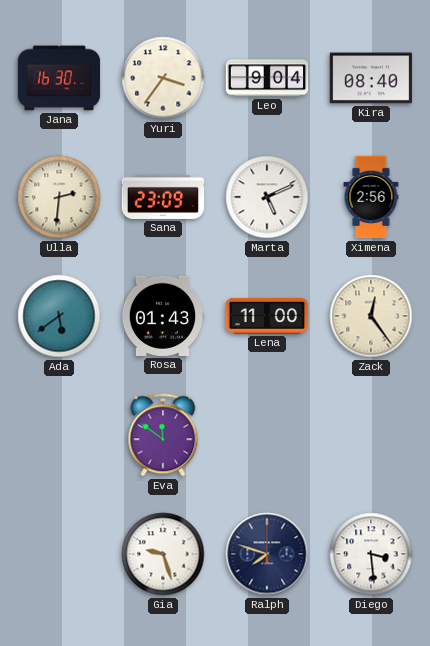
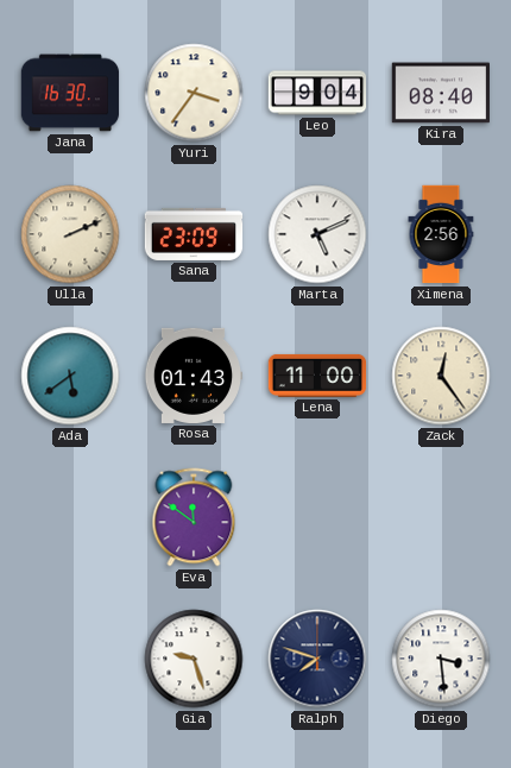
Ulla: 2:31 -> 2:11
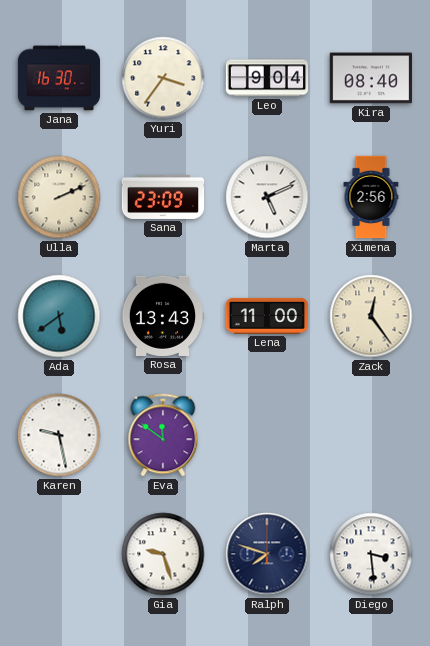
Rosa: 01:43 -> 13:43
Karen: none -> 9:28
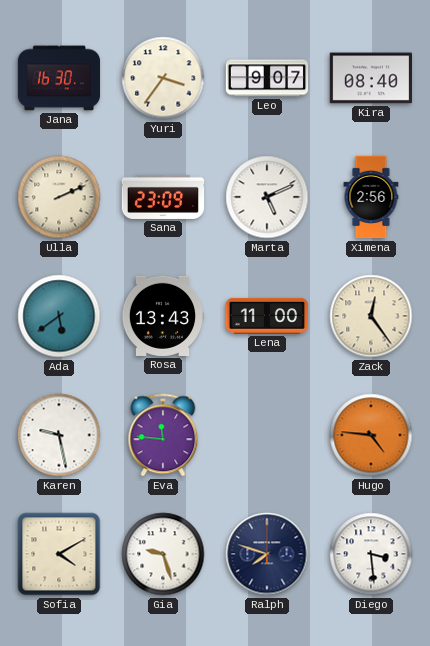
Leo: 9:04 -> 9:07
Eva: 11:51 -> 11:46
Hugo: none -> 4:46
Sofia: none -> 4:10
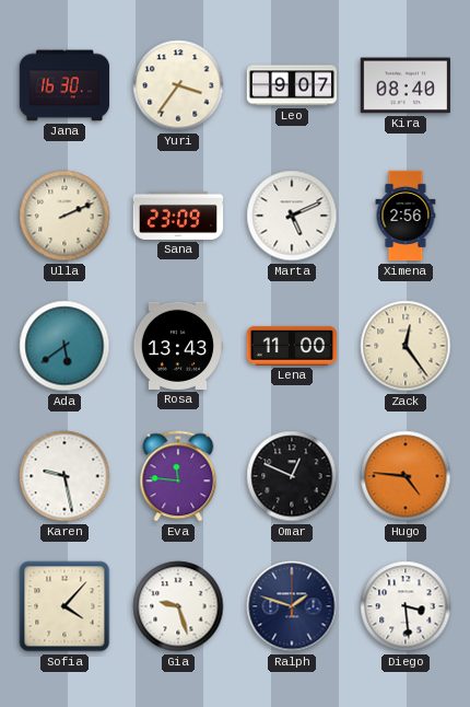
Omar: none -> 12:49
Sofia: 4:10 -> 4:07
Ralph: 7:48 -> 1:48
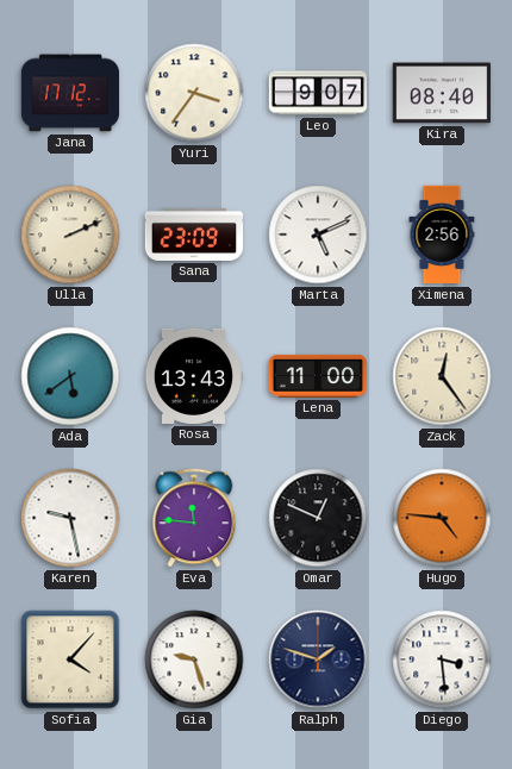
Jana: 16:30 -> 17:12
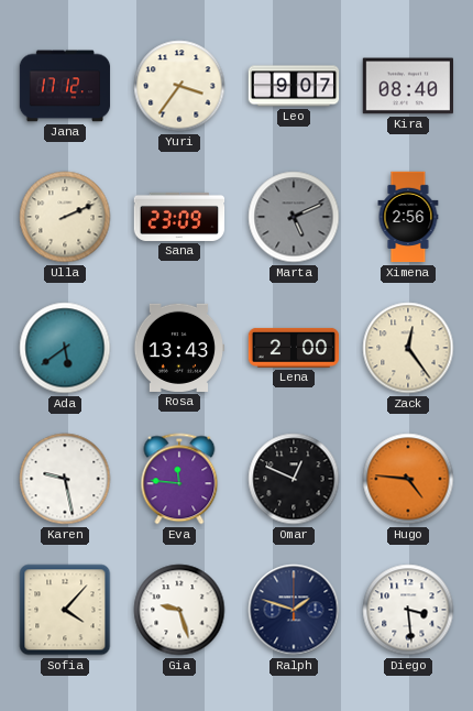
Marta dial: white -> grey
Lena: 11:00 -> 2:00
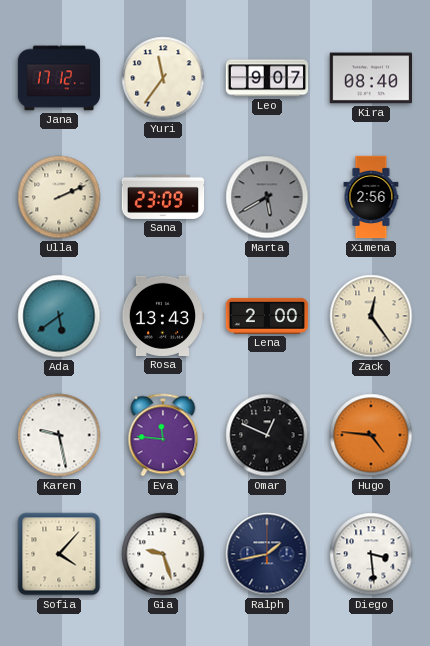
Yuri: 3:36 -> 11:36
Marta: 5:11 -> 5:40
Ralph: 1:48 -> 1:43
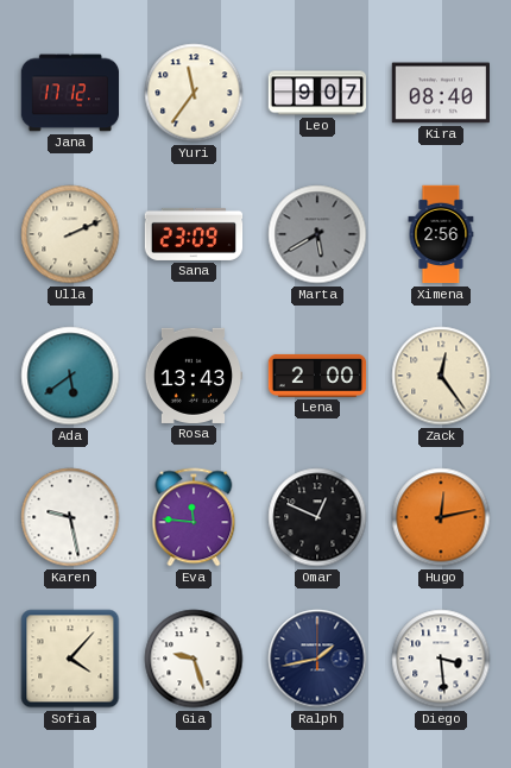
Hugo: 4:46 -> 12:13
